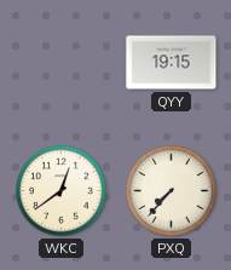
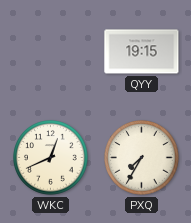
WKC: 12:39 -> 12:41
PXQ: 7:37 -> 7:35
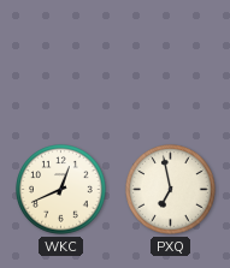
QYY: 19:15 -> none
PXQ: 7:35 -> 6:58
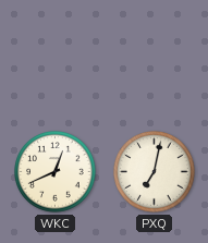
PXQ: 6:58 -> 7:02
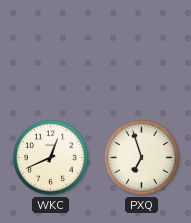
PXQ: 7:02 -> 6:57
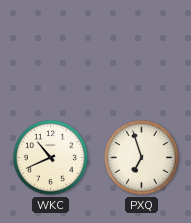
WKC: 12:41 -> 10:41
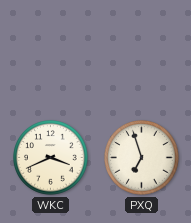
WKC: 10:41 -> 3:41
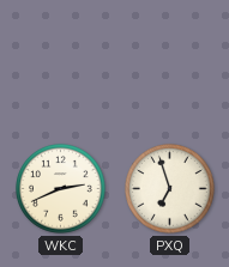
WKC: 3:41 -> 2:41
